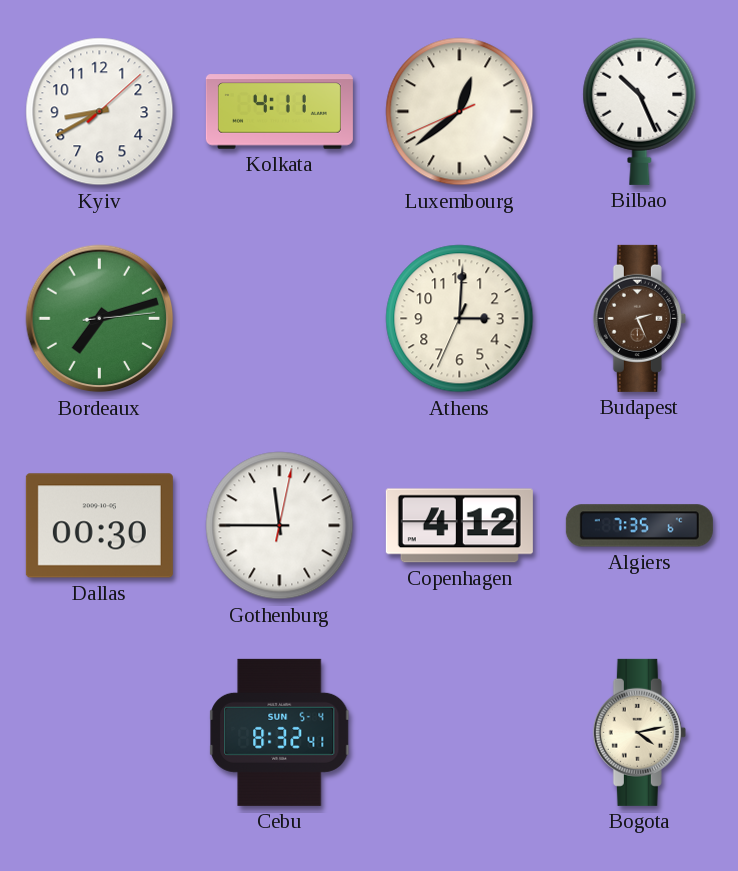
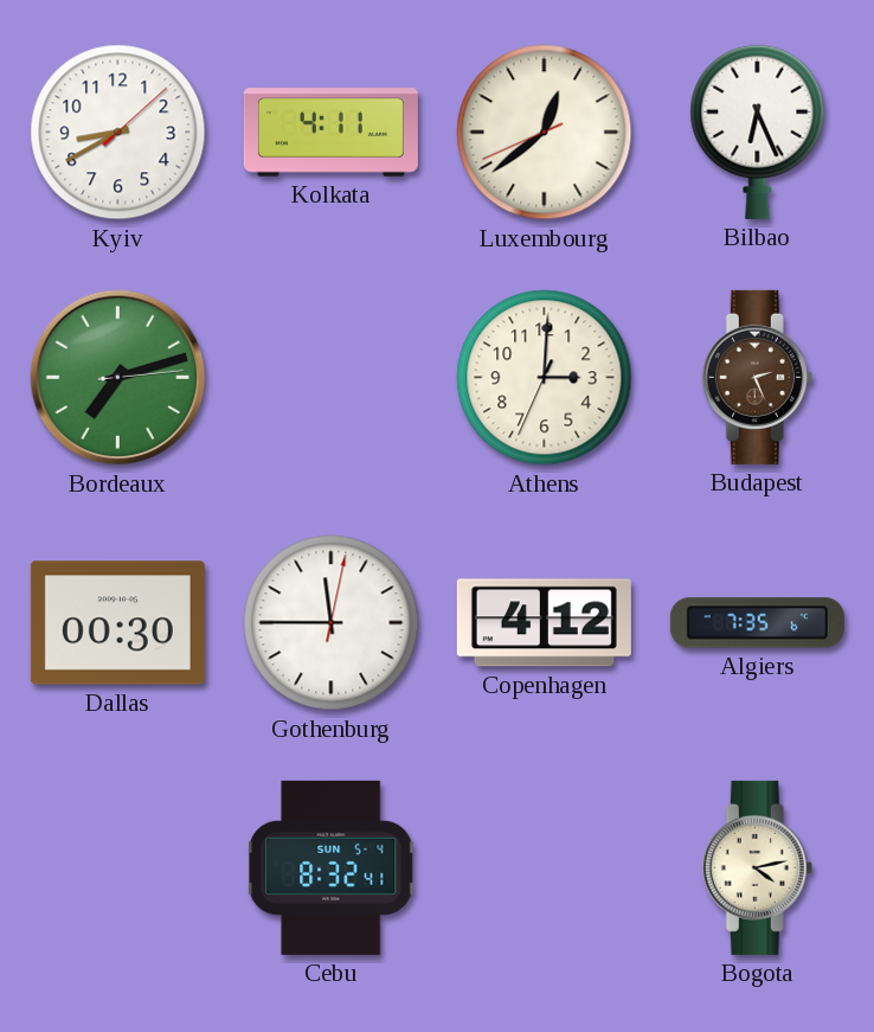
Bilbao: 10:26 -> 6:26
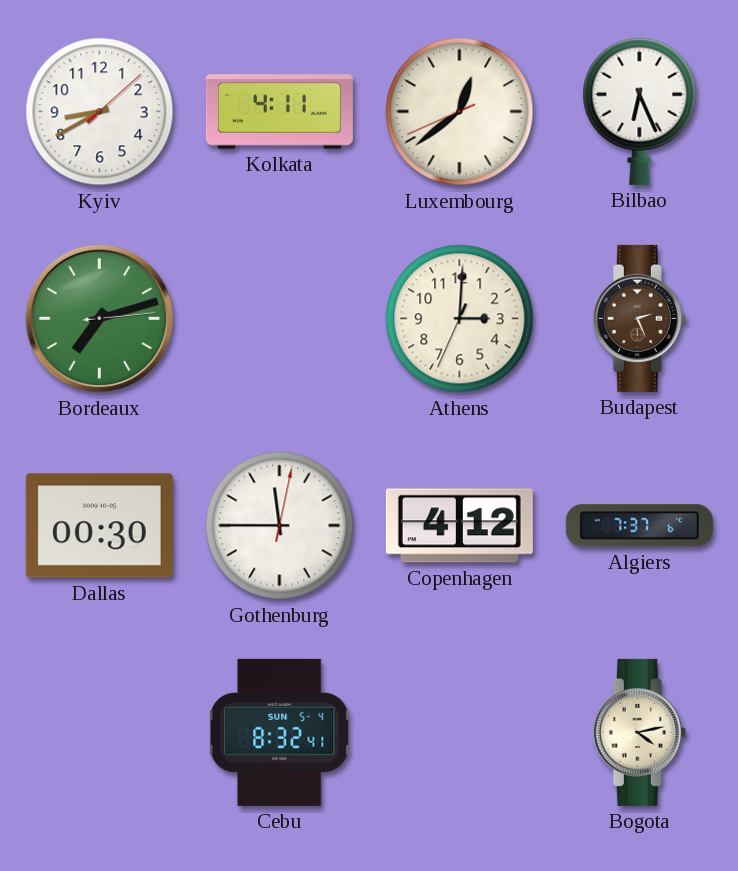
Algiers: 7:35 -> 7:37
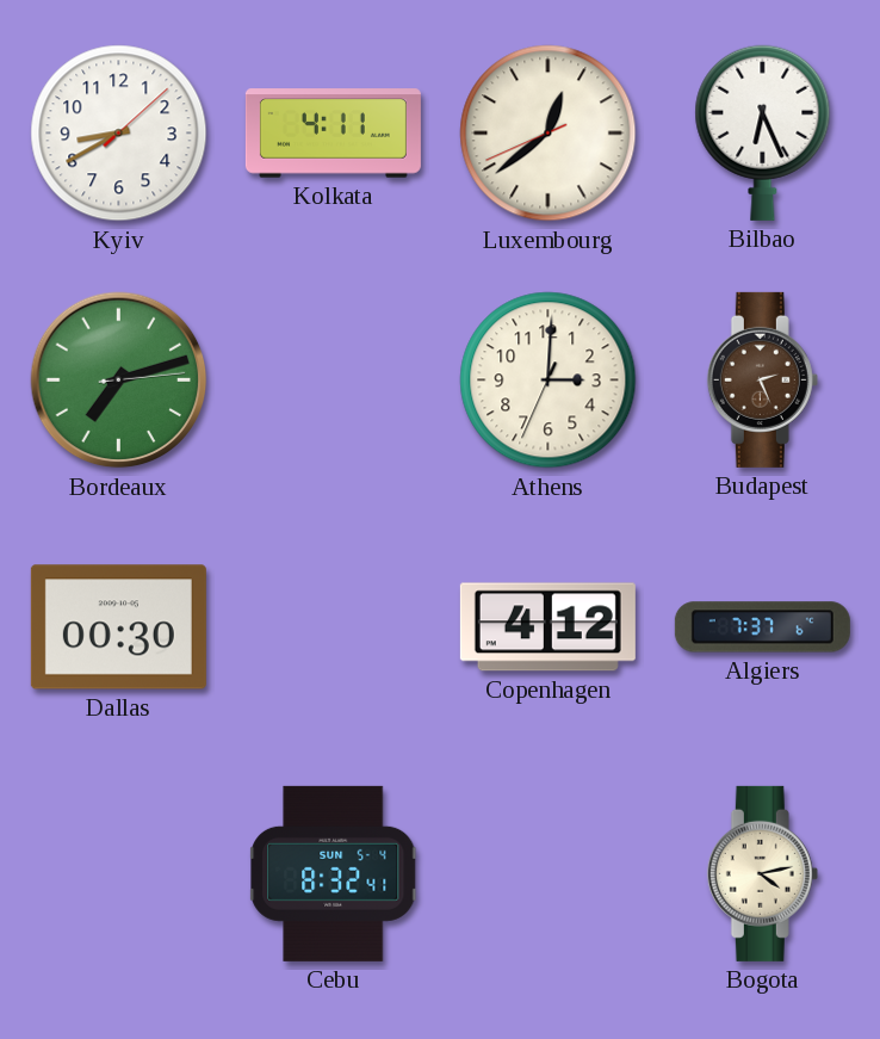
Gothenburg: 11:45 -> none
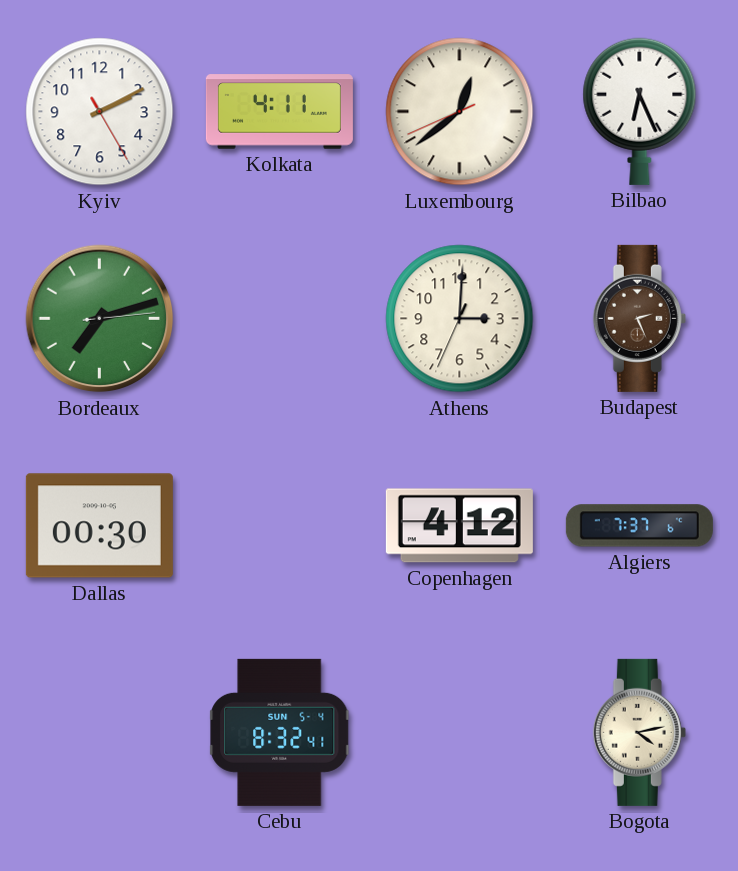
Kyiv: 8:40 -> 2:10
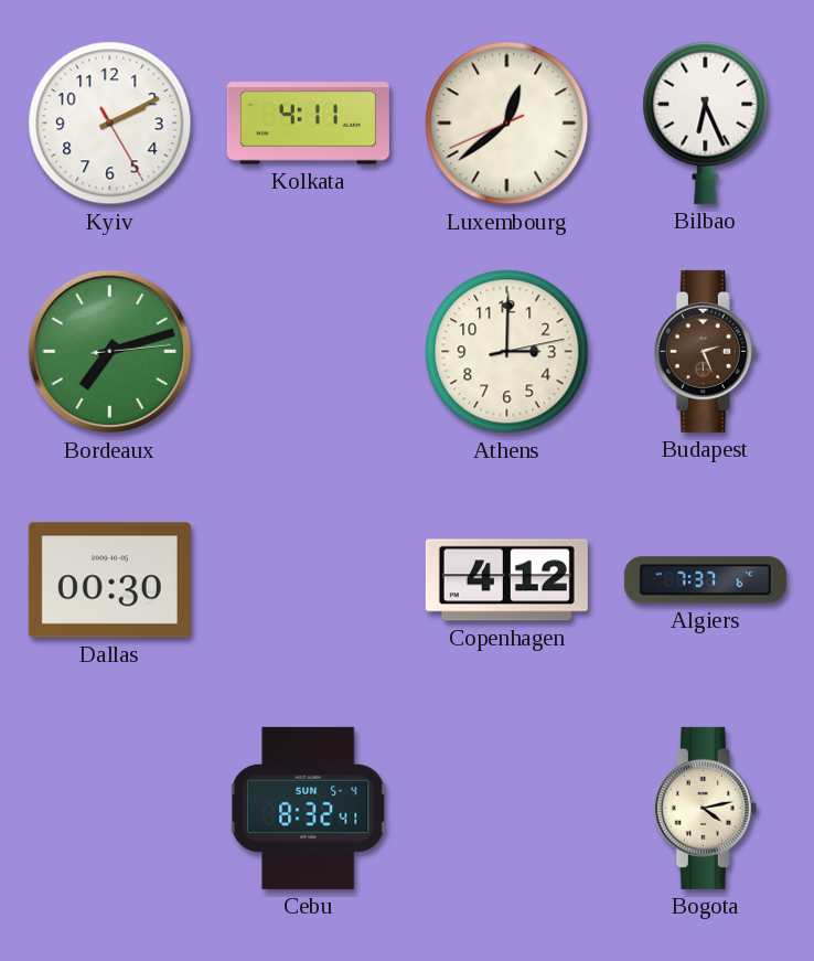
Athens: 3:00:34 -> 3:00:13
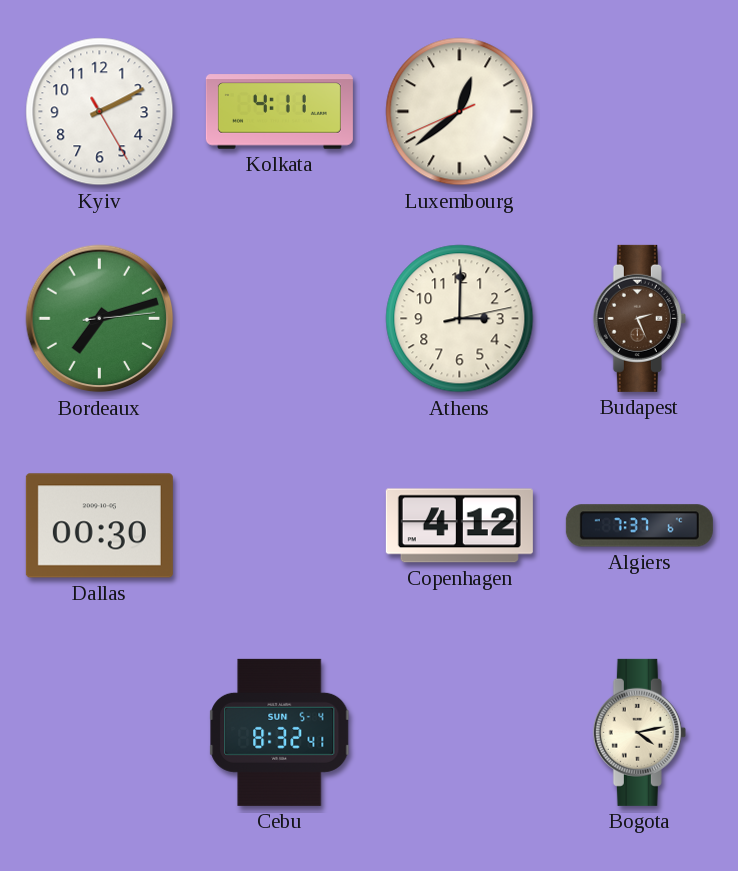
Bilbao: 6:26 -> none
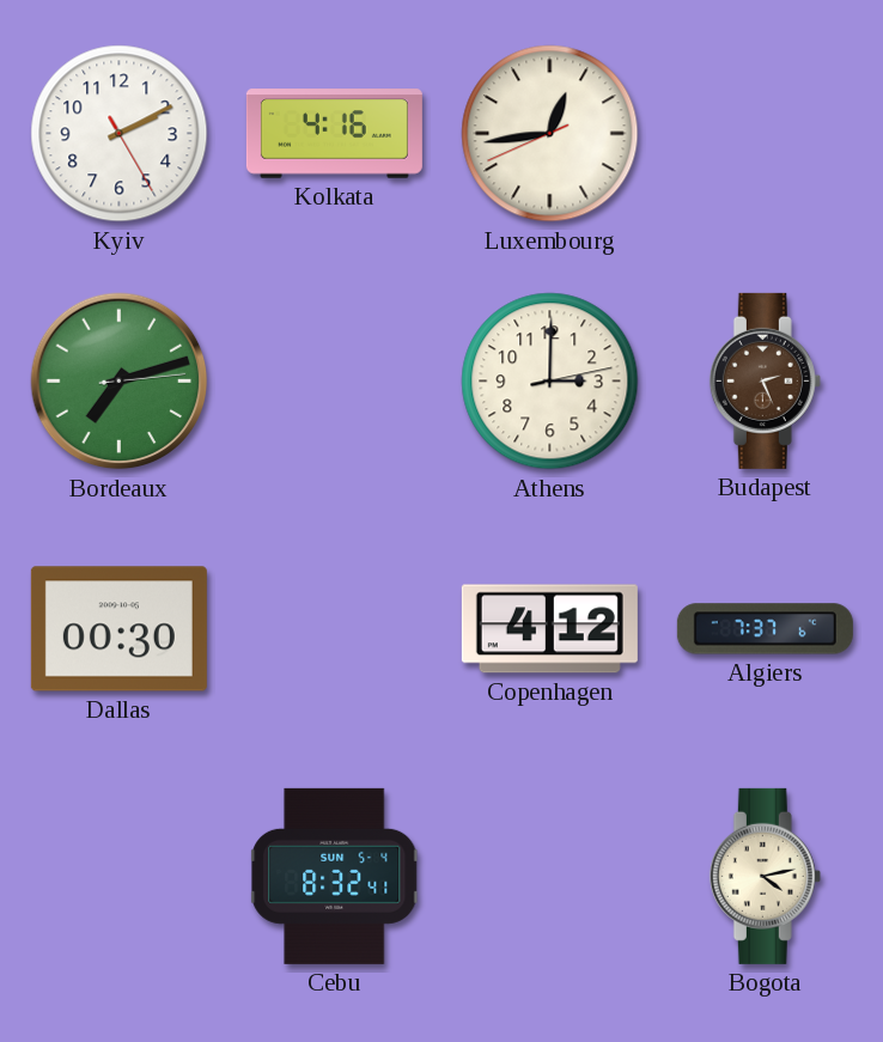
Kolkata: 4:11 -> 4:16
Luxembourg: 12:38 -> 12:43
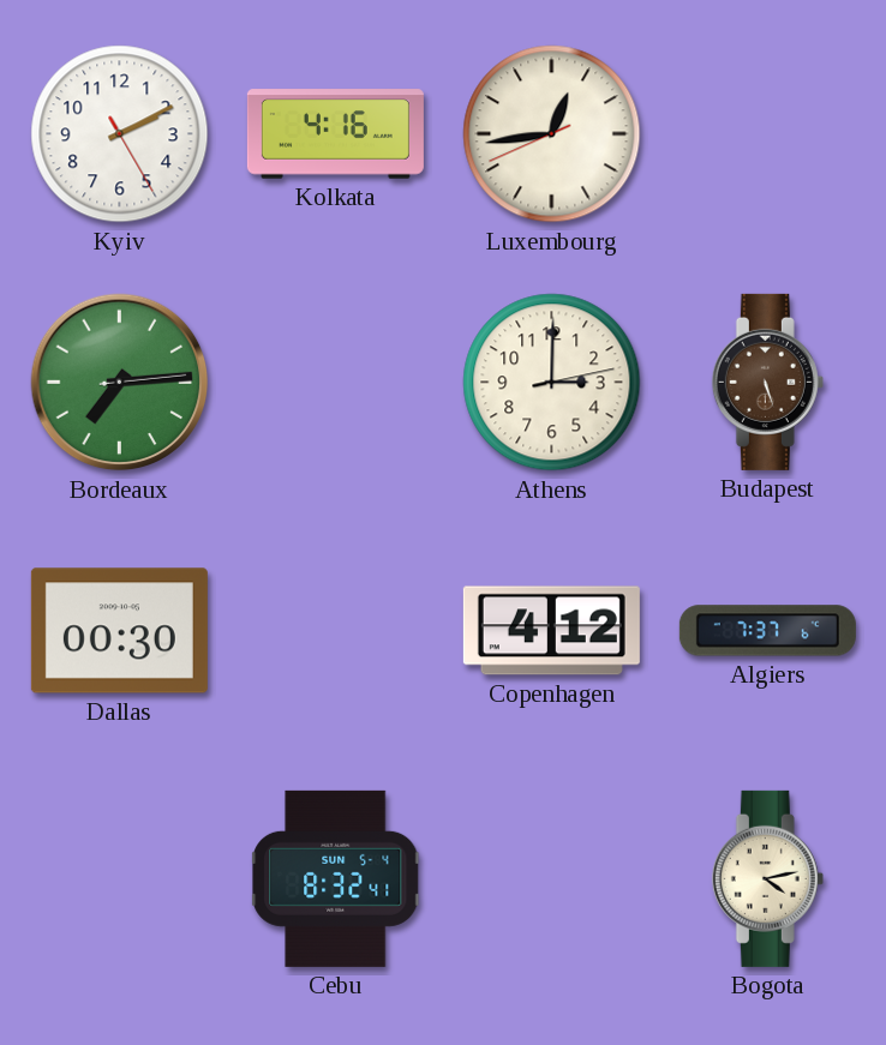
Bordeaux: 7:12 -> 7:14
Budapest: 2:26 -> 5:27
